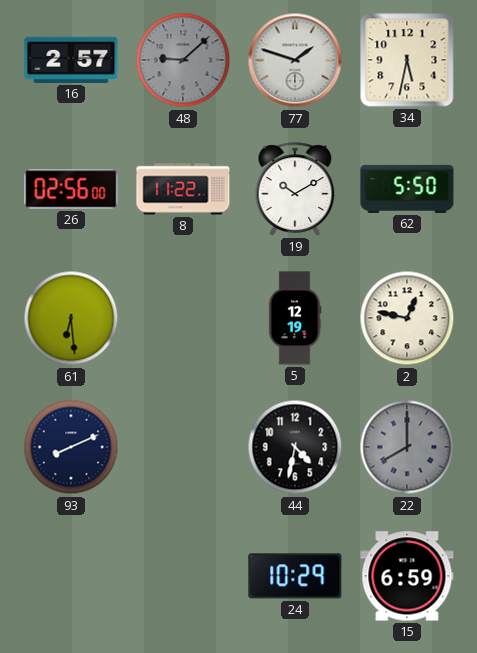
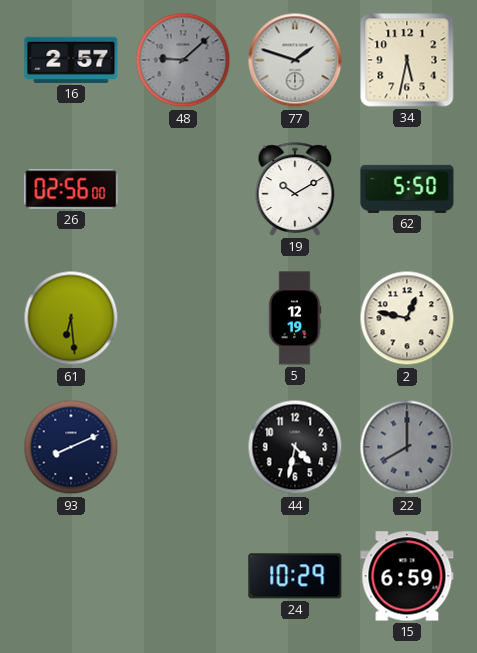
8: 11:22 -> none
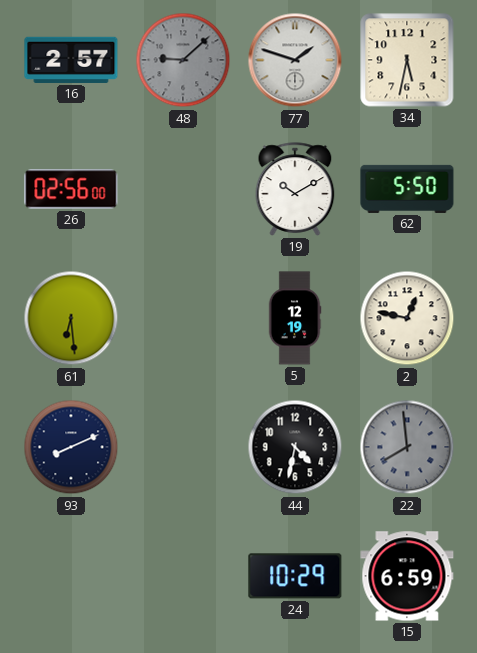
22: 8:00 -> 7:59
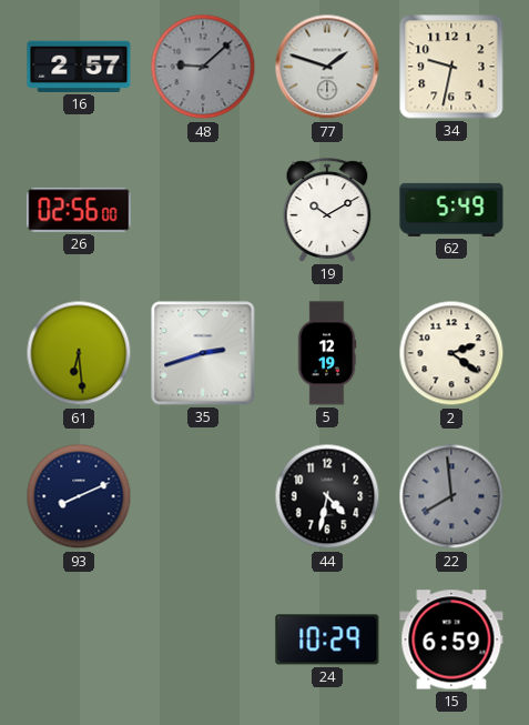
34: 5:32 -> 9:32
62: 5:50 -> 5:49
35: none -> 2:42
2: 12:47 -> 2:21
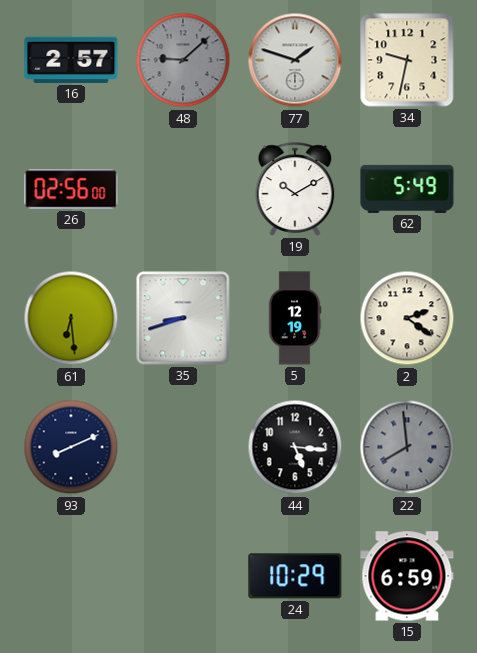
35: 2:42 -> 8:42
44: 4:32 -> 5:16
